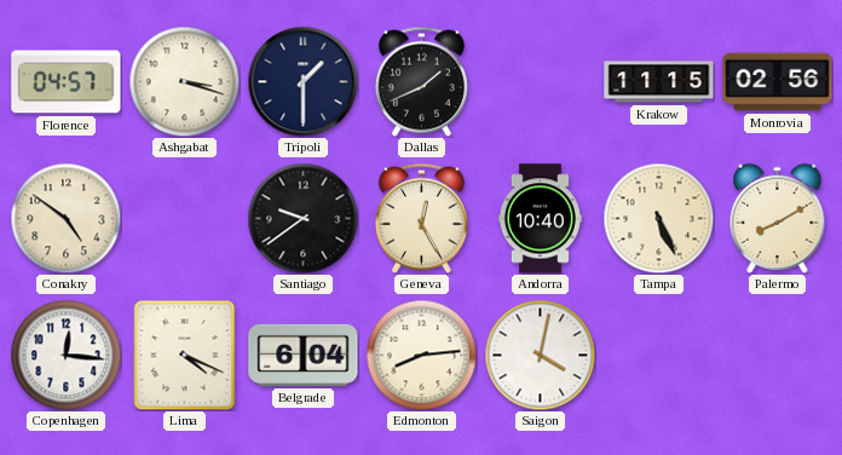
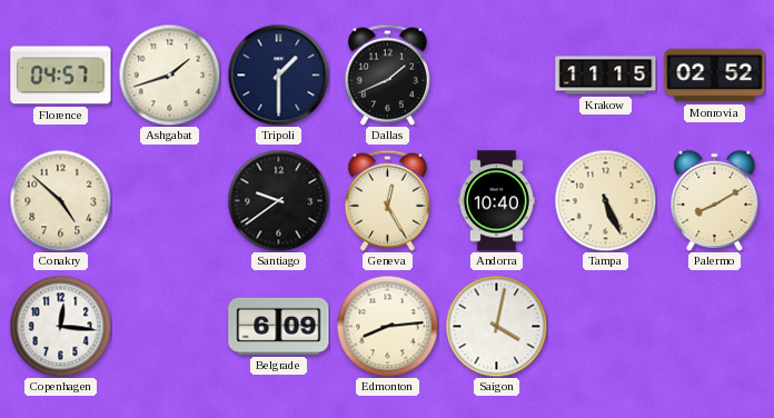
Ashgabat: 3:18 -> 1:42
Monrovia: 02:56 -> 02:52
Conakry: 4:51 -> 4:52
Lima: 4:19 -> none
Belgrade: 6:04 -> 6:09
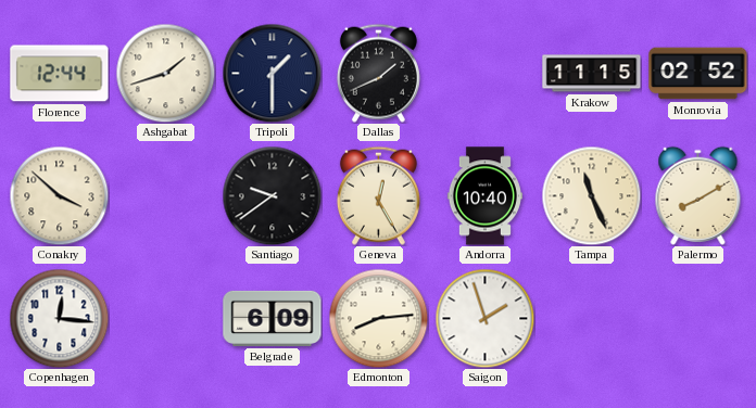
Florence: 04:57 -> 12:44
Conakry: 4:52 -> 3:52
Tampa: 5:26 -> 11:26
Saigon: 4:02 -> 1:57
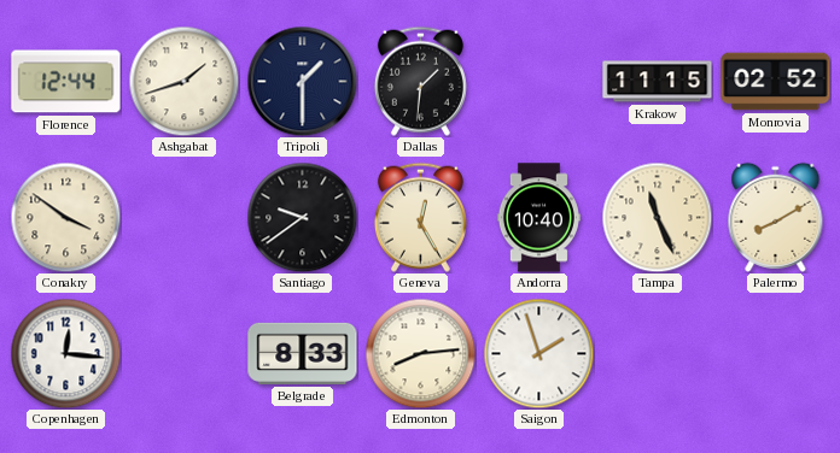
Dallas: 1:41 -> 1:31
Conakry: 3:52 -> 3:51
Belgrade: 6:09 -> 8:33
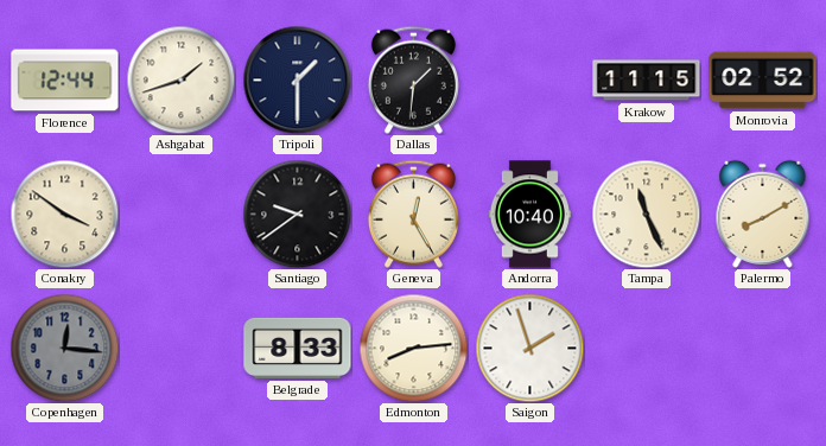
Copenhagen dial: white -> grey
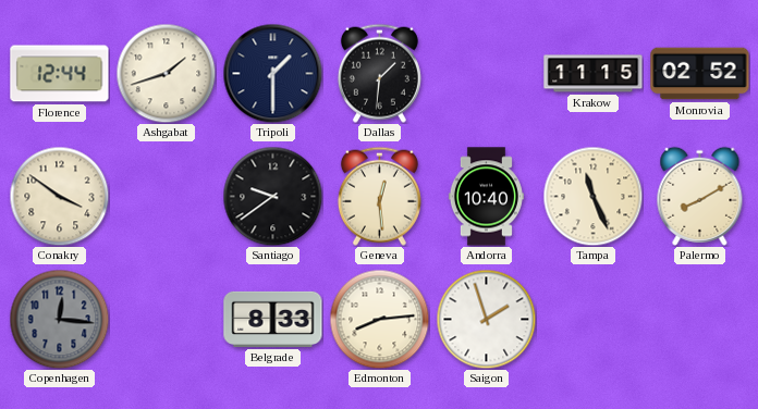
Geneva: 12:25 -> 12:29
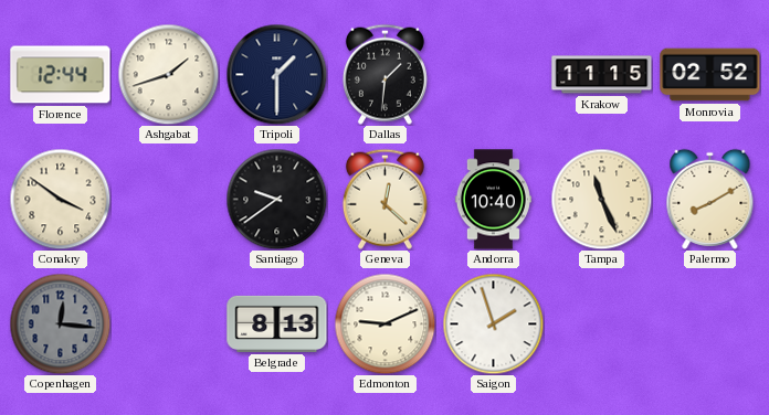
Geneva: 12:29 -> 12:22
Belgrade: 8:33 -> 8:13
Edmonton: 8:14 -> 9:11
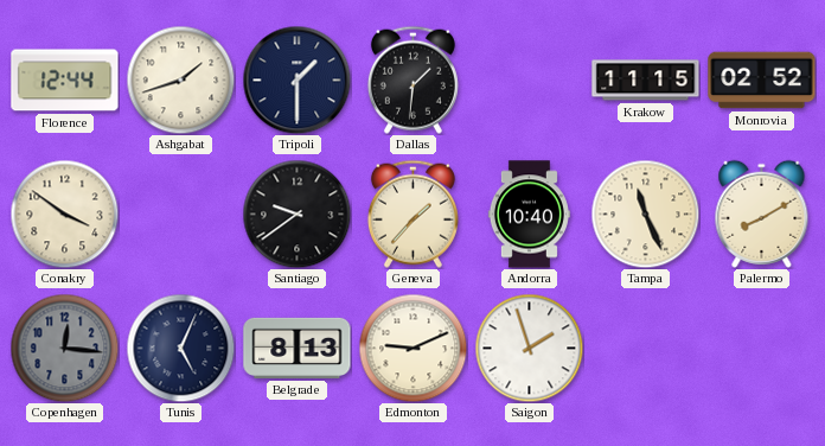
Geneva: 12:22 -> 1:37
Tunis: none -> 5:04
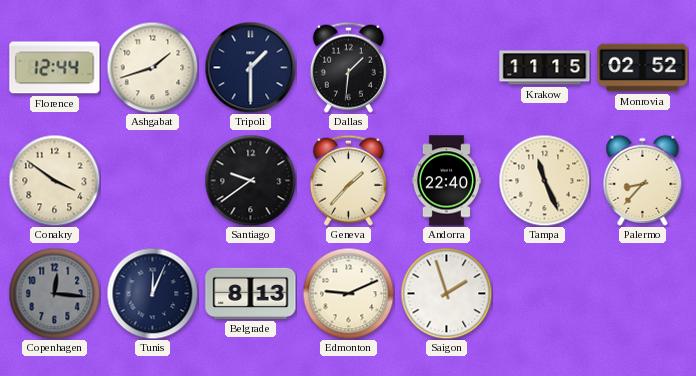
Andorra: 10:40 -> 22:40
Palermo: 8:10 -> 8:37
Tunis: 5:04 -> 12:04
